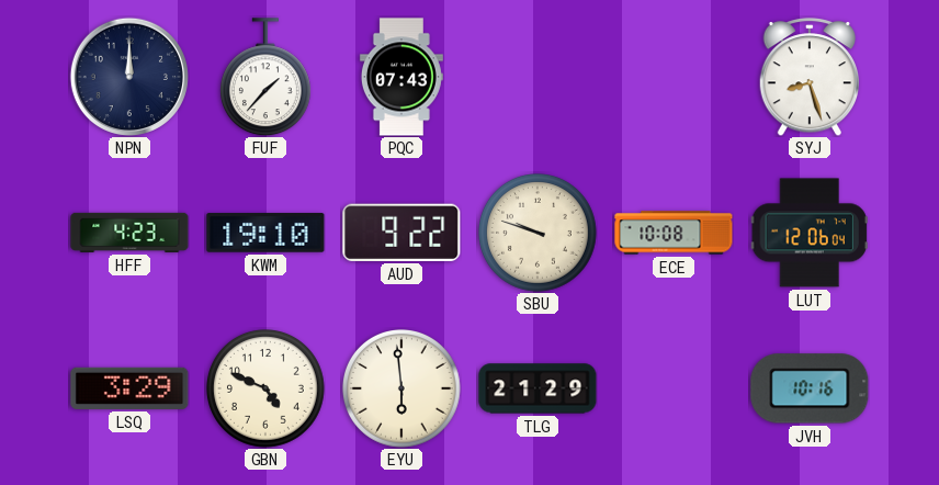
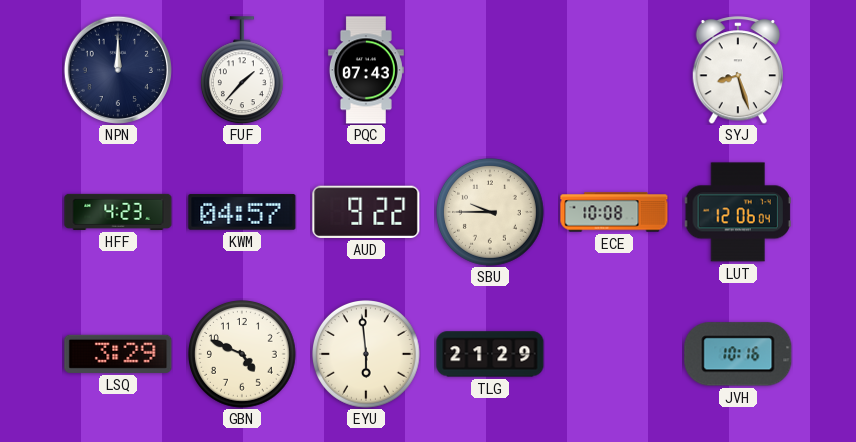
KWM: 19:10 -> 04:57
SBU: 9:48 -> 9:45
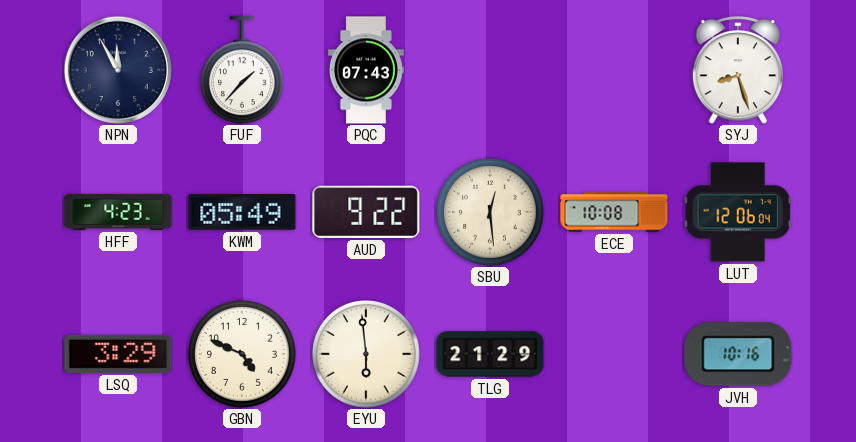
NPN: 12:00 -> 11:55
KWM: 04:57 -> 05:49
SBU: 9:45 -> 12:29
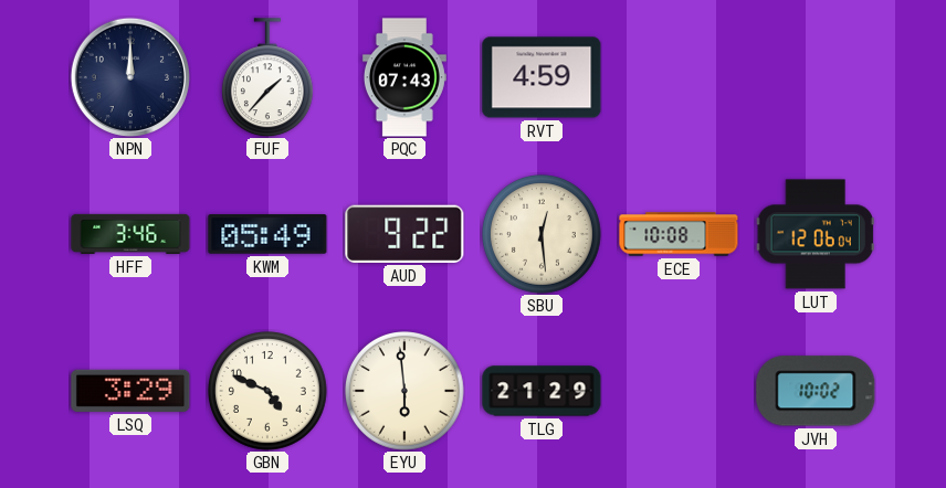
NPN: 11:55 -> 12:00
RVT: none -> 4:59
SYJ: 8:27 -> none
HFF: 4:23 -> 3:46
JVH: 10:16 -> 10:02
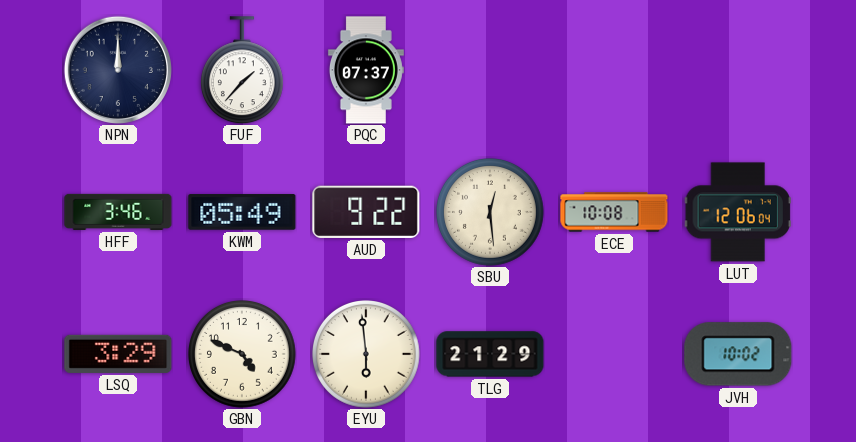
PQC: 07:43 -> 07:37
RVT: 4:59 -> none
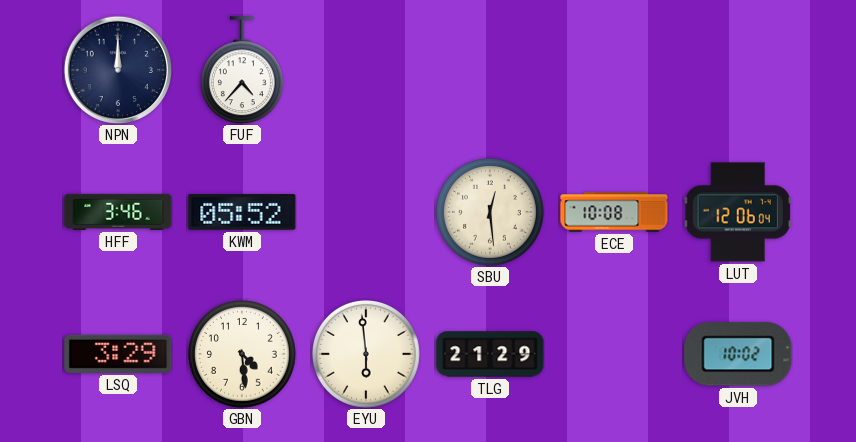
FUF: 1:37 -> 4:37
PQC: 07:37 -> none
KWM: 05:49 -> 05:52
AUD: 9:22 -> none
GBN: 4:49 -> 4:29
